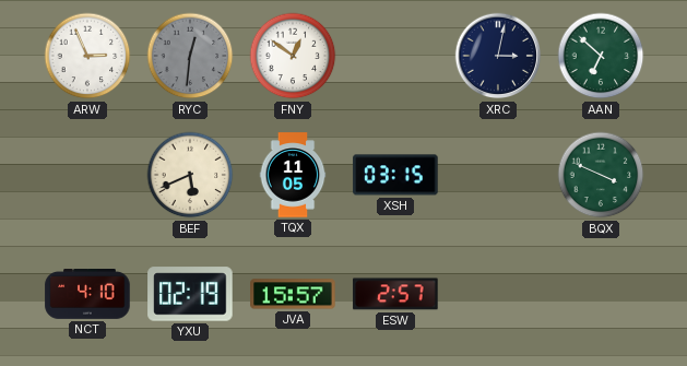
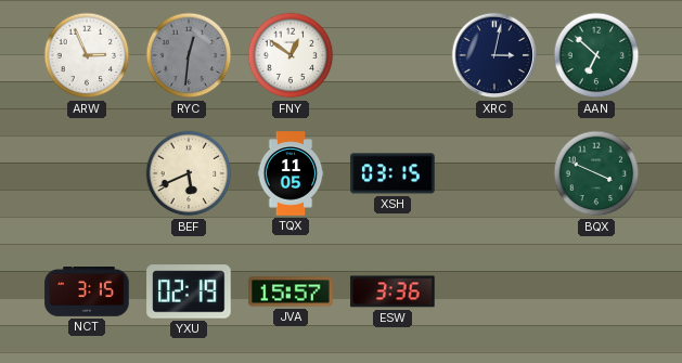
NCT: 4:10 -> 3:15
ESW: 2:57 -> 3:36
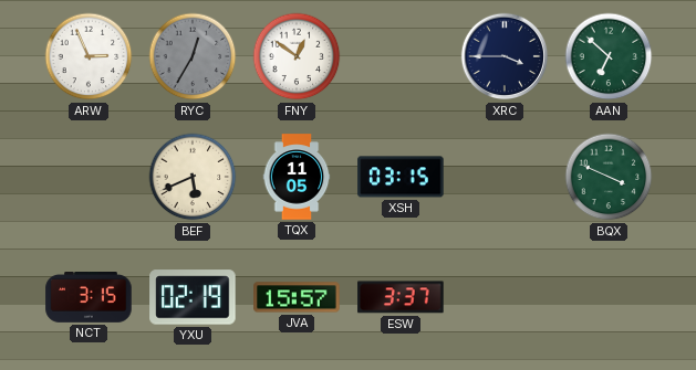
RYC: 12:31 -> 12:35
XRC: 3:02 -> 3:45
ESW: 3:36 -> 3:37
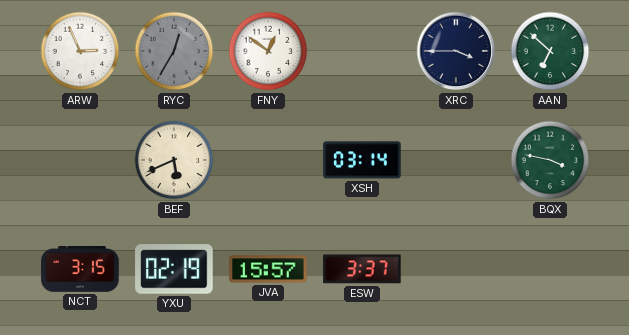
TQX: 11:05 -> none
XSH: 03:15 -> 03:14
BQX: 3:49 -> 3:47
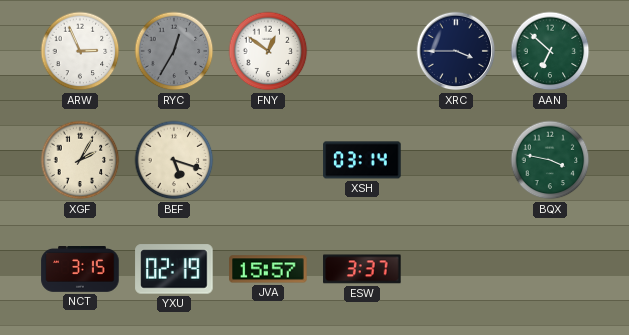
XGF: none -> 2:05
BEF: 5:41 -> 5:18
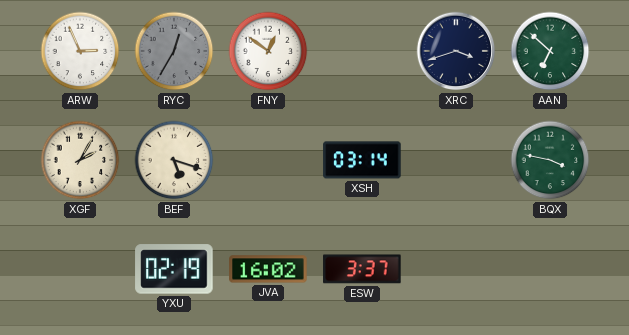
XRC: 3:45 -> 3:42
NCT: 3:15 -> none
JVA: 15:57 -> 16:02
